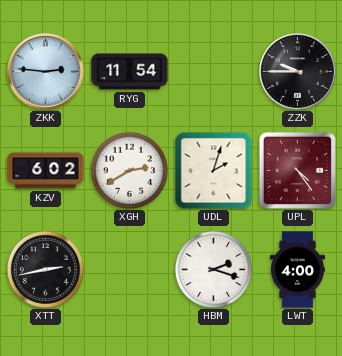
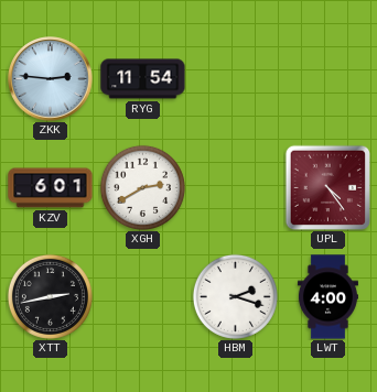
ZZK: 9:45 -> none
KZV: 6:02 -> 6:01
UDL: 2:03 -> none
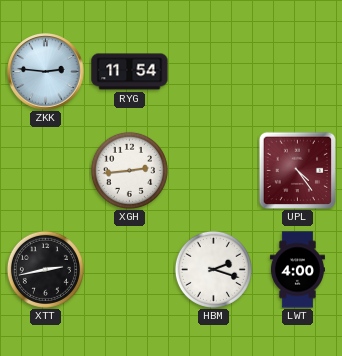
KZV: 6:01 -> none
XGH: 2:40 -> 2:44
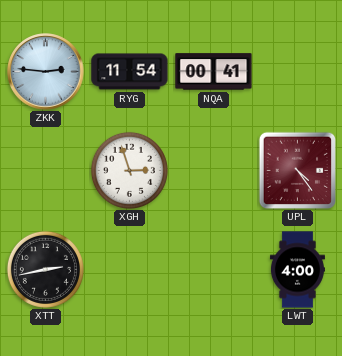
NQA: none -> 00:41
XGH: 2:44 -> 2:57
HBM: 2:18 -> none
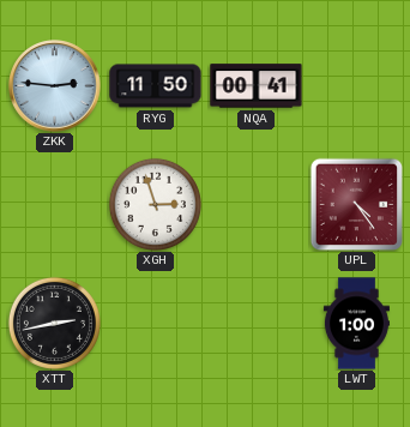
RYG: 11:54 -> 11:50
LWT: 4:00 -> 1:00
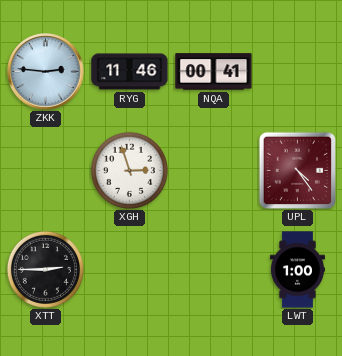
RYG: 11:50 -> 11:46
XTT: 2:43 -> 2:45
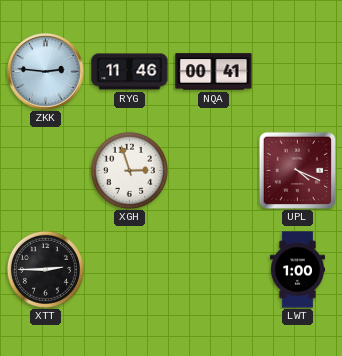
UPL: 4:24 -> 4:19
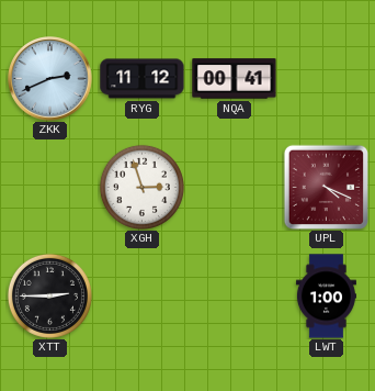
ZKK: 2:46 -> 2:41
RYG: 11:46 -> 11:12
